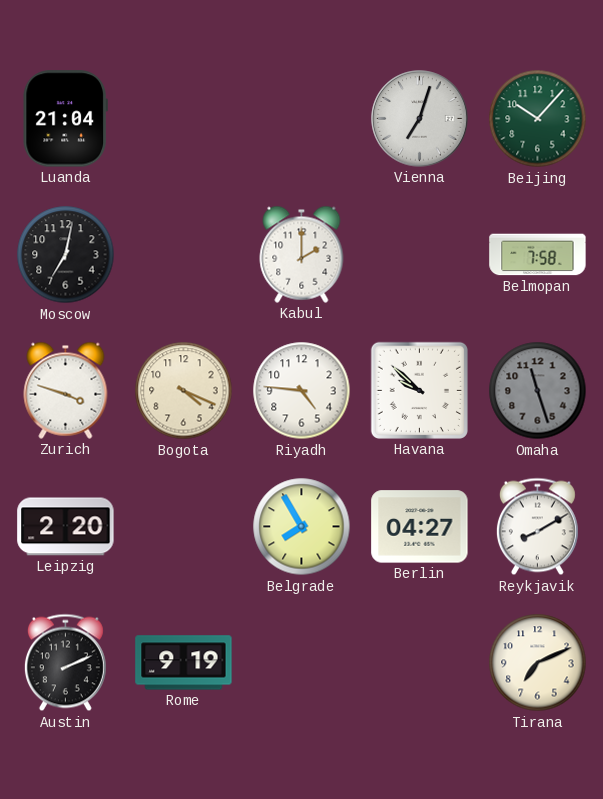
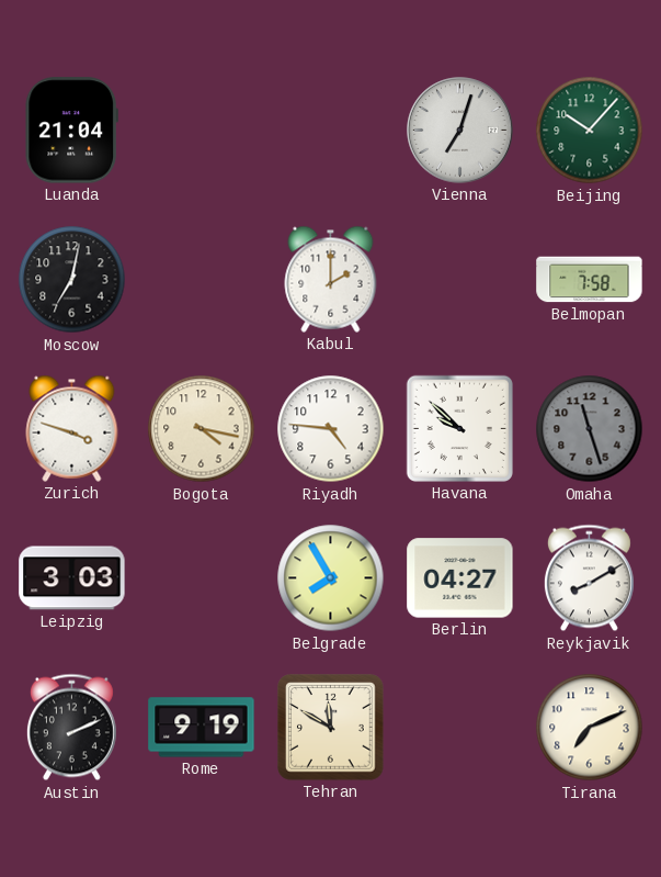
Bogota: 4:19 -> 4:17
Leipzig: 2:20 -> 3:03
Tehran: none -> 11:50
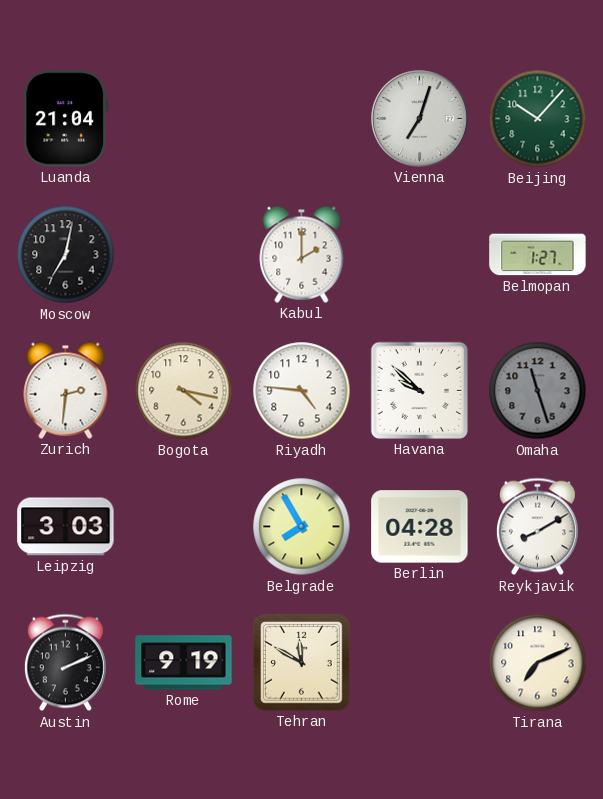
Belmopan: 7:58 -> 1:27
Zurich: 3:48 -> 2:31
Berlin: 04:27 -> 04:28
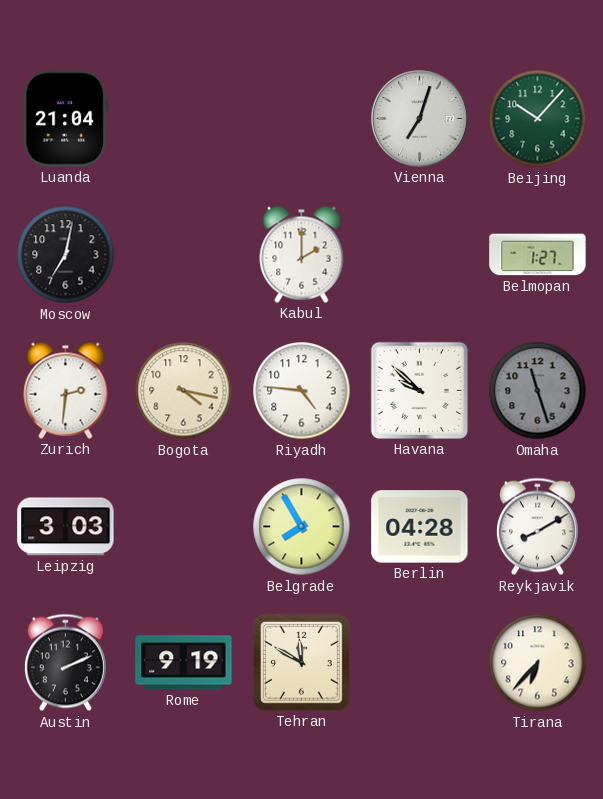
Tirana: 7:11 -> 6:37
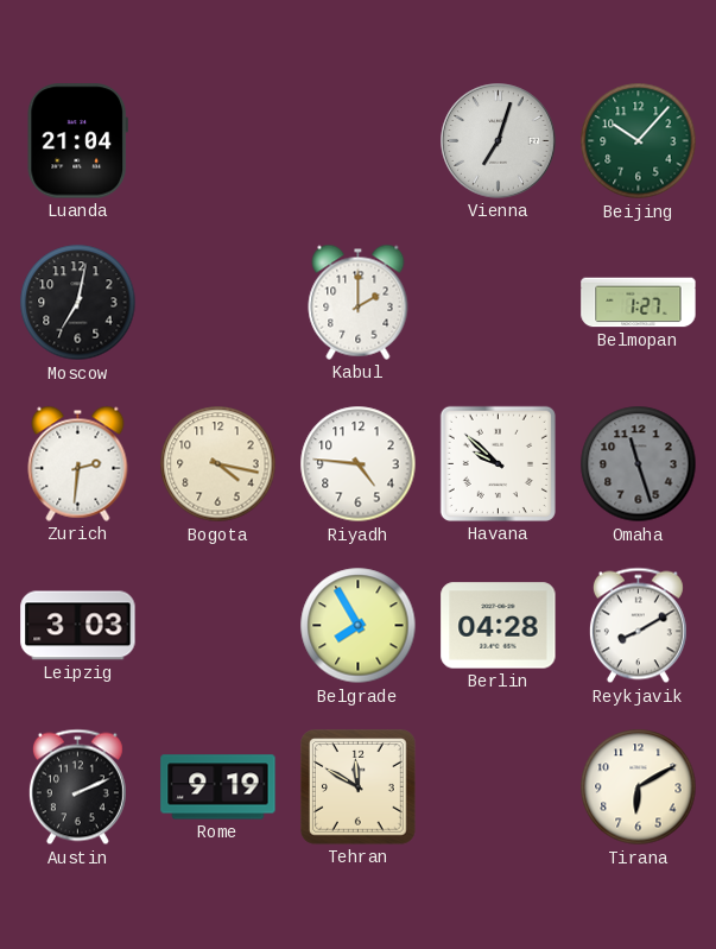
Tirana: 6:37 -> 6:10
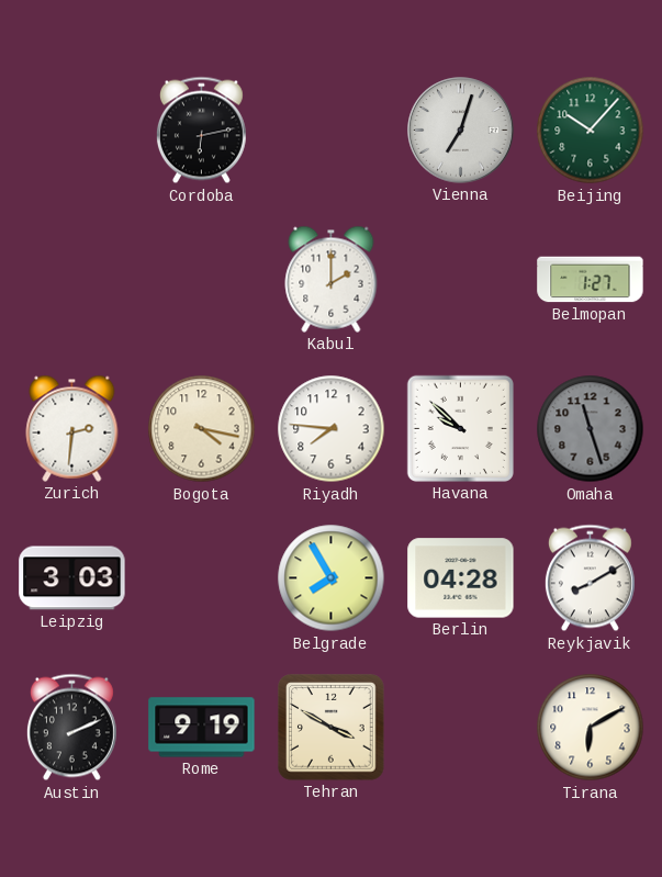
Luanda: 21:04 -> none
Cordoba: none -> 6:13
Moscow: 7:02 -> none
Riyadh: 4:46 -> 7:46
Tehran: 11:50 -> 3:50
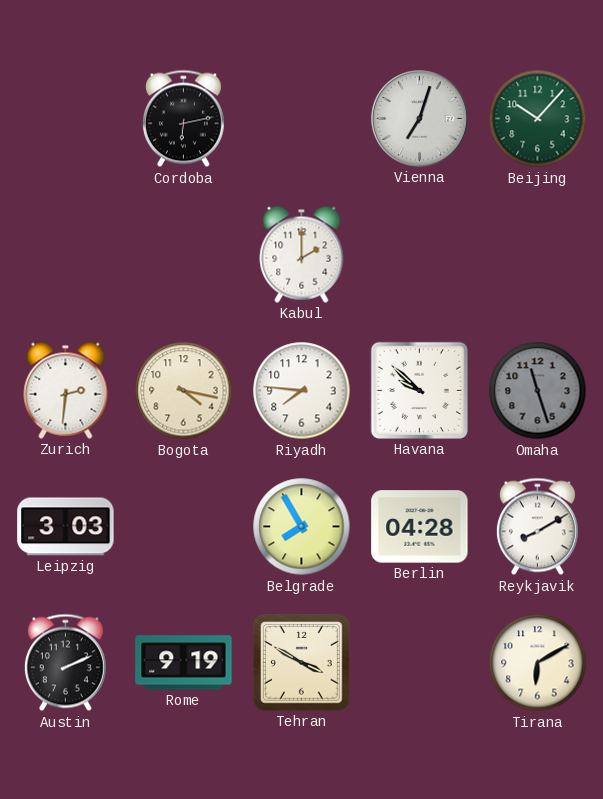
Belmopan: 1:27 -> none
